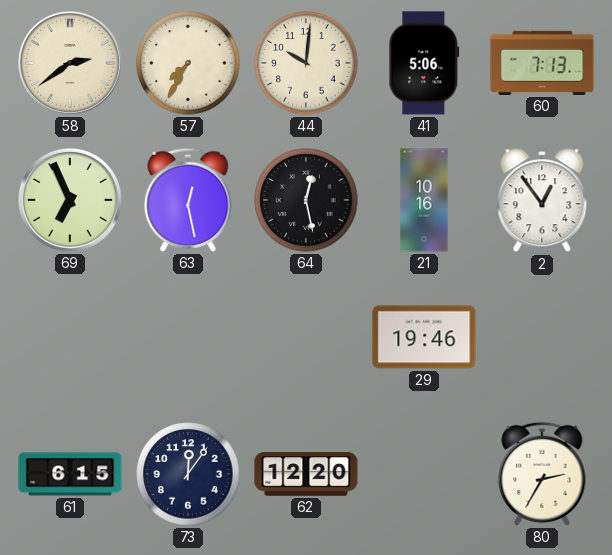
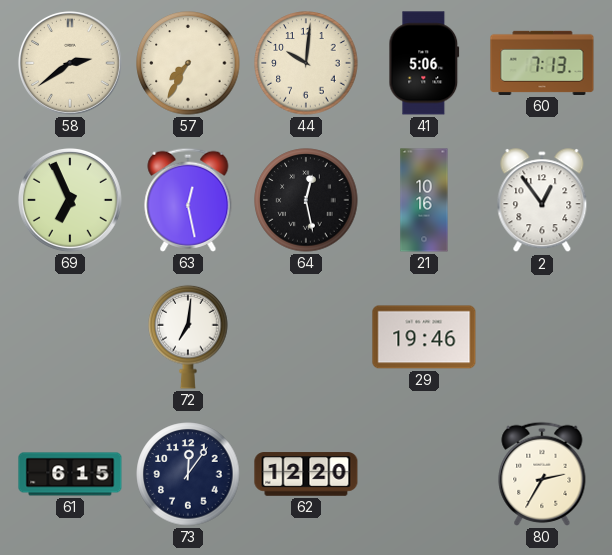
72: none -> 7:01
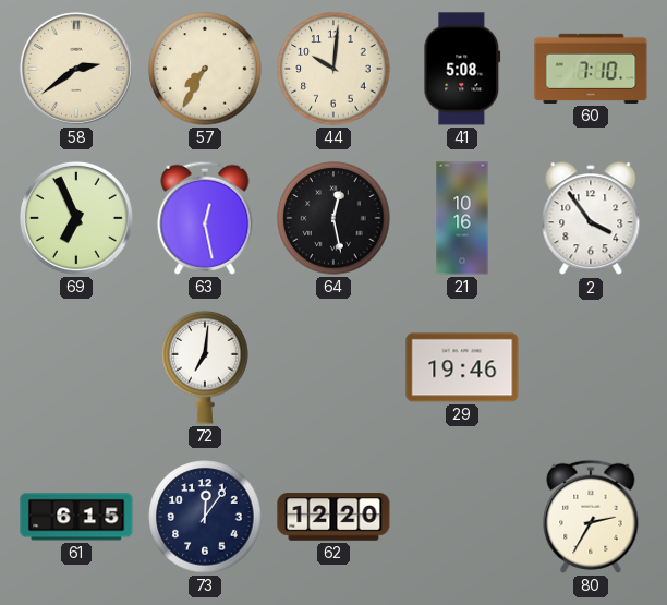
41: 5:06 -> 5:08
60: 7:13 -> 7:10
2: 12:54 -> 3:54
